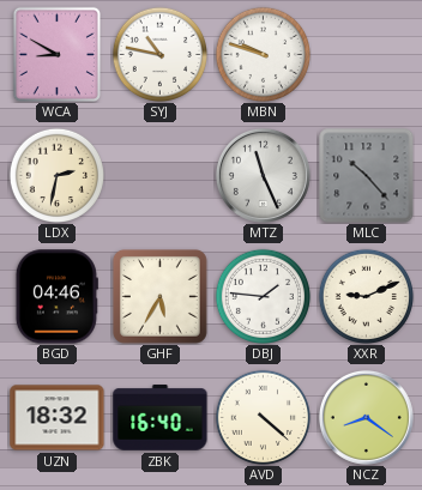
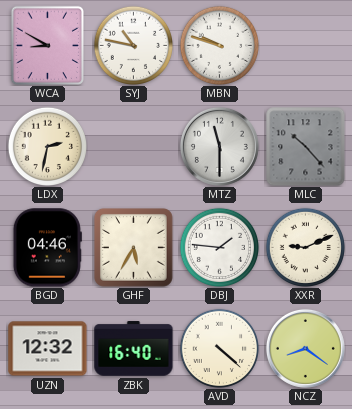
MTZ: 11:26 -> 11:30
UZN: 18:32 -> 12:32
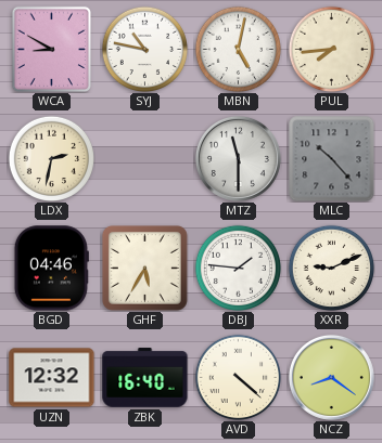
MBN: 9:48 -> 5:02
PUL: none -> 7:44
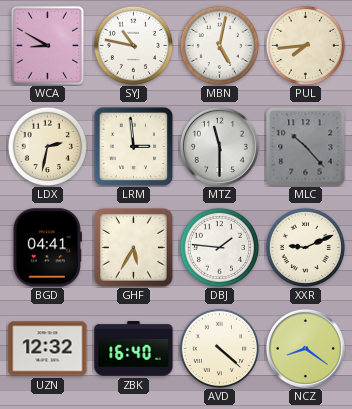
LRM: none -> 2:59
BGD: 04:46 -> 04:41
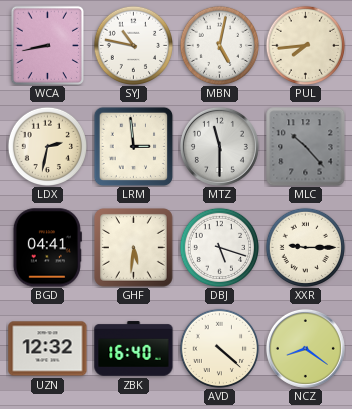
WCA: 8:50 -> 8:43
GHF: 5:35 -> 5:31
DBJ: 1:46 -> 5:18
XXR: 9:11 -> 9:15
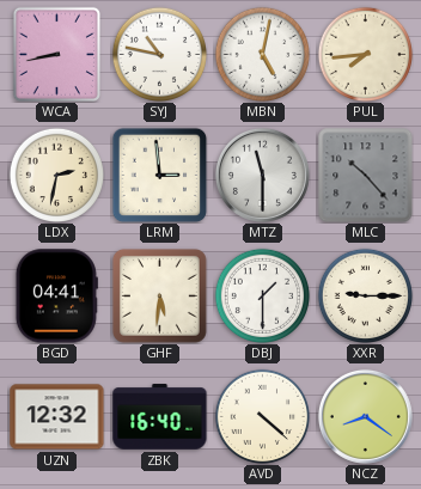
DBJ: 5:18 -> 1:30
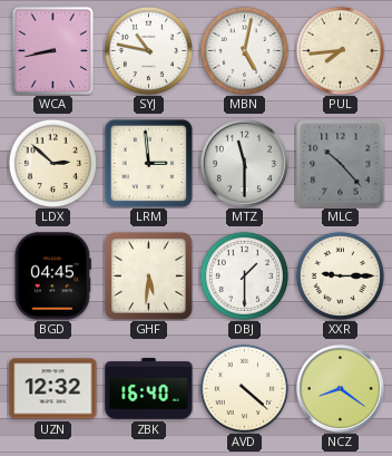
LDX: 2:32 -> 2:52
BGD: 04:41 -> 04:45
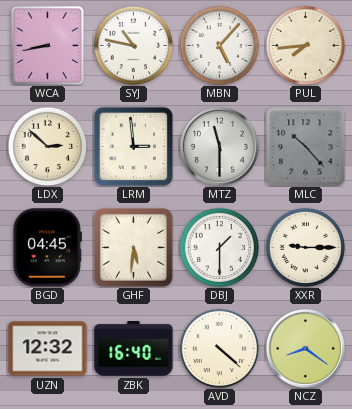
MBN: 5:02 -> 5:07
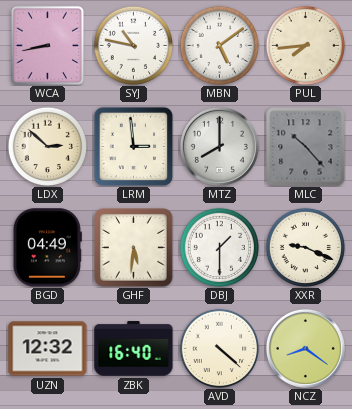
MBN: 5:07 -> 5:09
MTZ: 11:30 -> 8:00
BGD: 04:45 -> 04:49
XXR: 9:15 -> 9:19
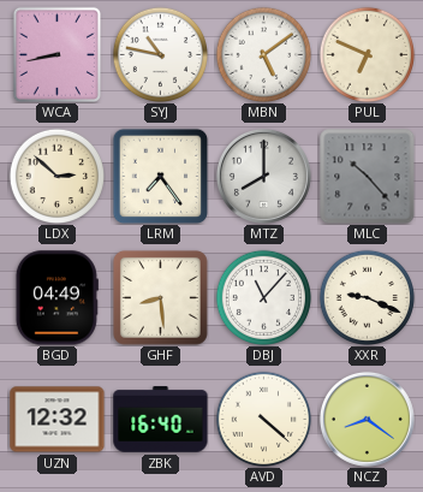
PUL: 7:44 -> 6:49
LRM: 2:59 -> 7:24
GHF: 5:31 -> 8:29
DBJ: 1:30 -> 11:07
